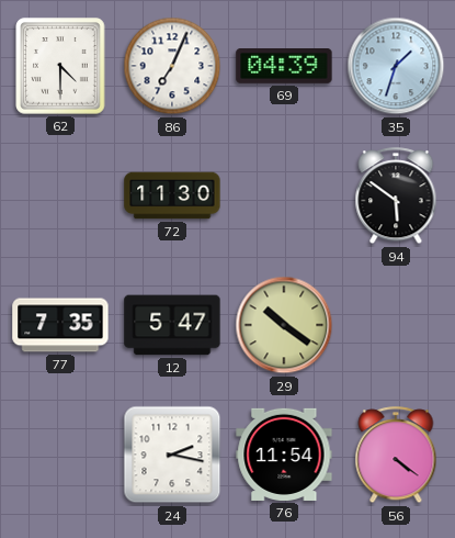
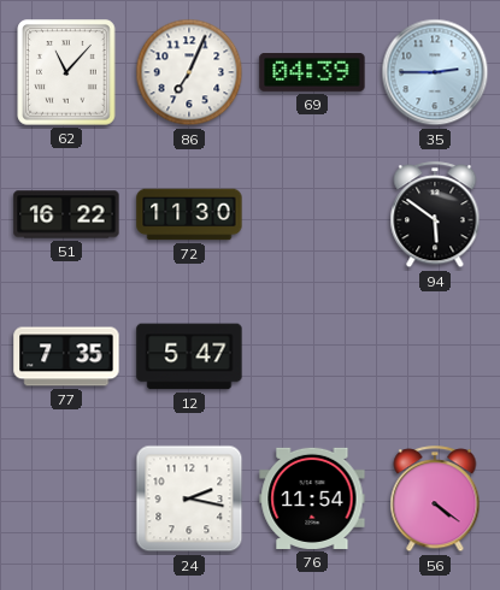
62: 4:30 -> 11:07
35: 1:33 -> 2:45
51: none -> 16:22
29: 10:21 -> none
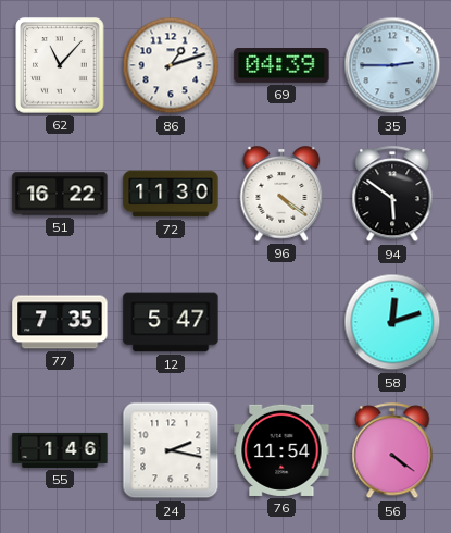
86: 7:04 -> 1:12
96: none -> 4:21
58: none -> 12:12
55: none -> 1:46
